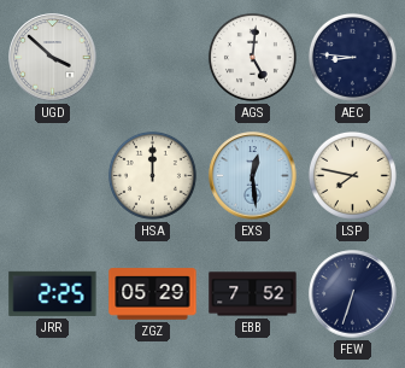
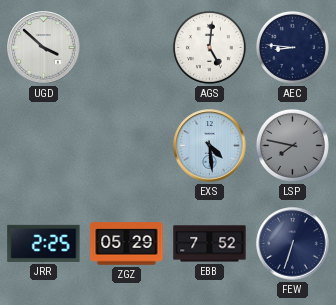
HSA: 12:00 -> none
EXS: 12:29 -> 4:29
LSP dial: cream -> grey
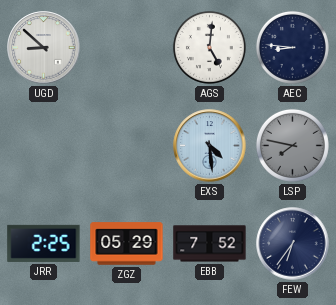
UGD: 3:52 -> 8:52
FEW: 6:33 -> 6:36
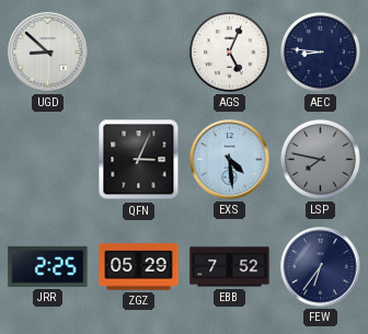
AGS: 5:01 -> 5:04
QFN: none -> 3:04
